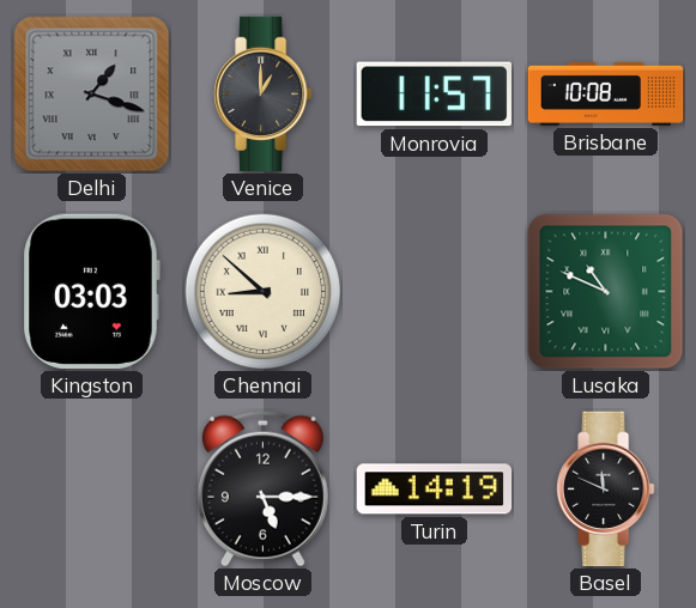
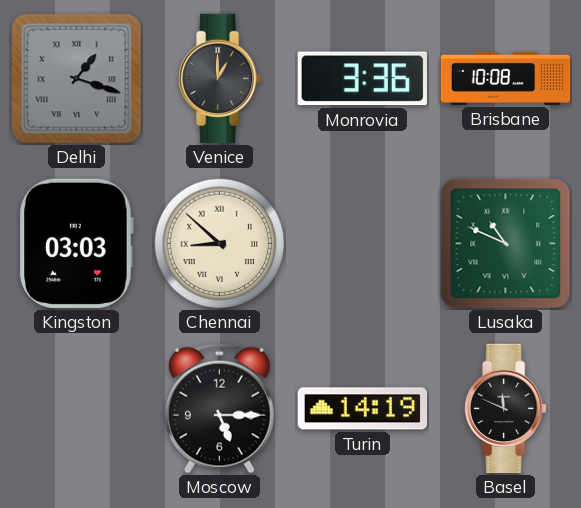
Monrovia: 11:57 -> 3:36
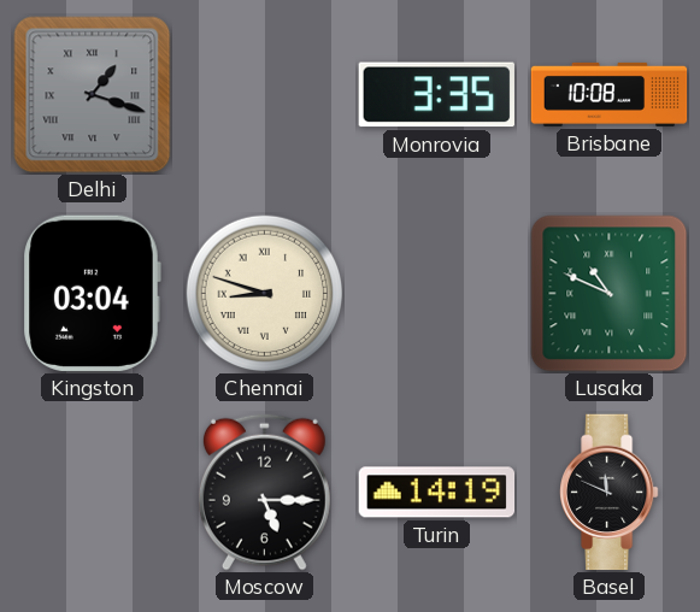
Venice: 1:00 -> none
Monrovia: 3:36 -> 3:35
Kingston: 03:03 -> 03:04
Chennai: 8:52 -> 8:48
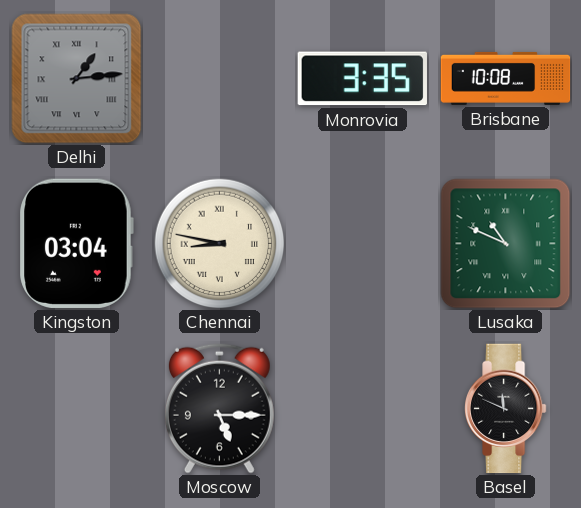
Delhi: 1:18 -> 1:14
Chennai: 8:48 -> 8:47
Turin: 14:19 -> none
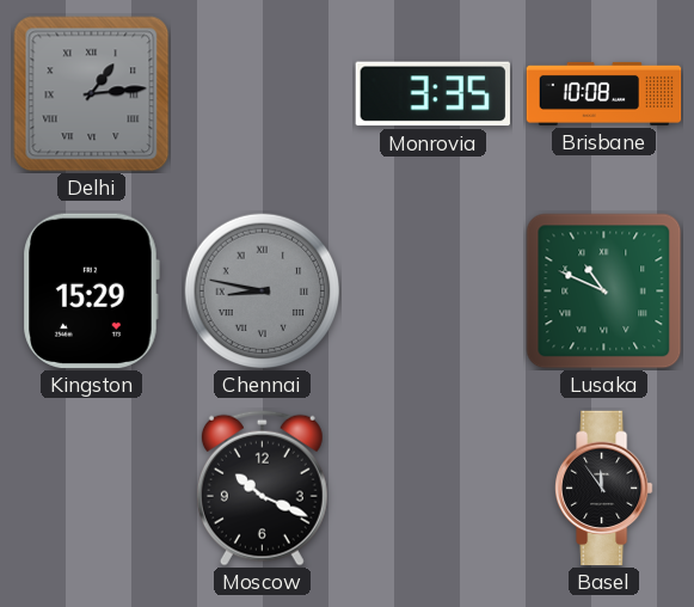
Kingston: 03:04 -> 15:29
Chennai dial: cream -> grey
Moscow: 5:15 -> 10:19
Basel: 11:49 -> 11:54
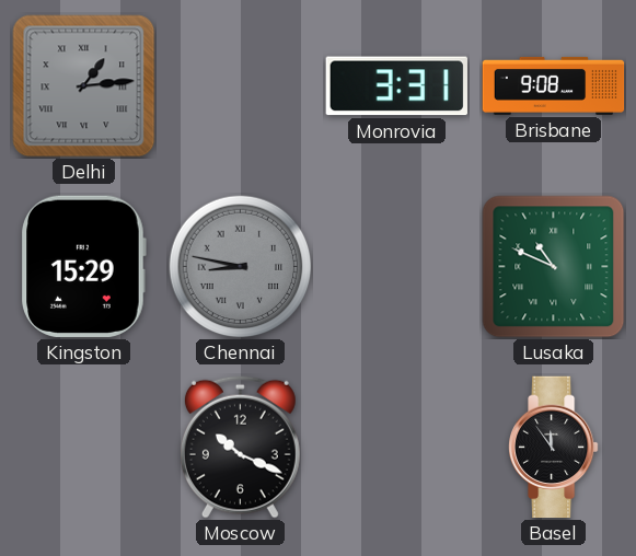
Monrovia: 3:35 -> 3:31
Brisbane: 10:08 -> 9:08
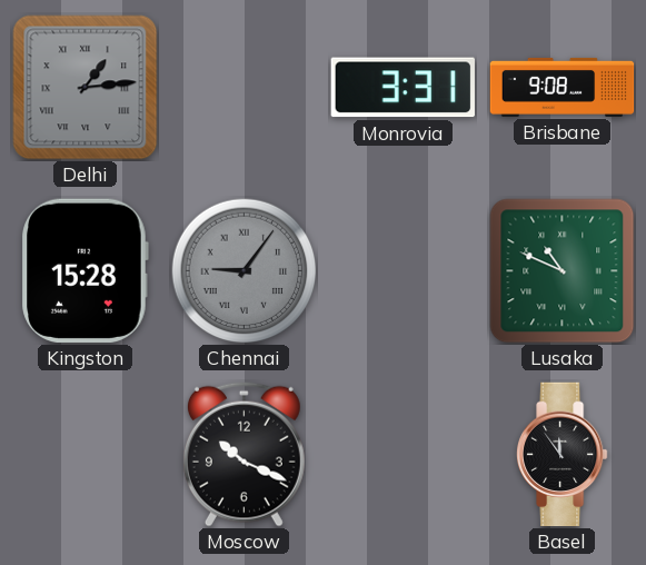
Kingston: 15:29 -> 15:28
Chennai: 8:47 -> 9:06
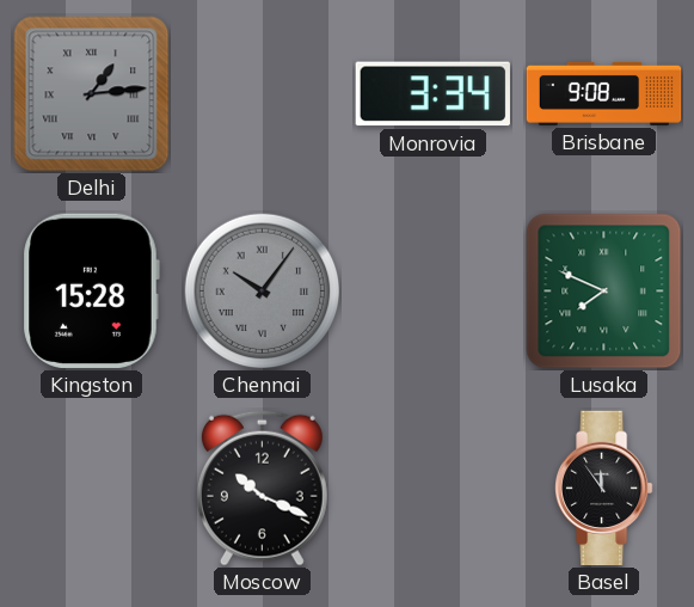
Monrovia: 3:31 -> 3:34
Chennai: 9:06 -> 10:06
Lusaka: 10:49 -> 7:49
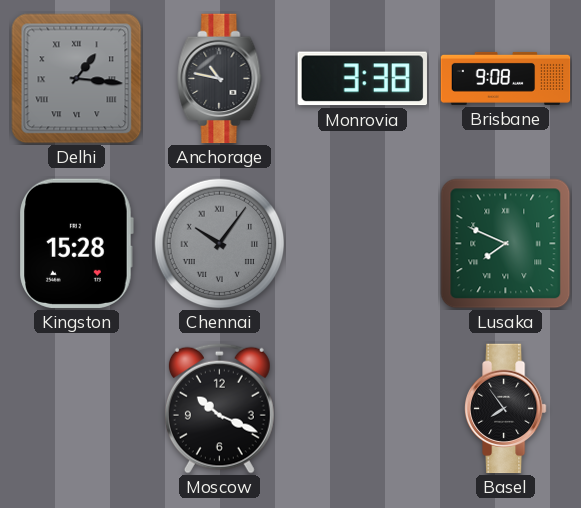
Delhi: 1:14 -> 1:16
Anchorage: none -> 10:47
Monrovia: 3:34 -> 3:38
Basel: 11:54 -> 7:54
